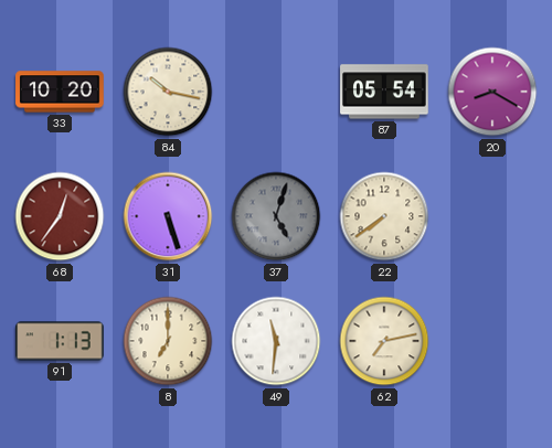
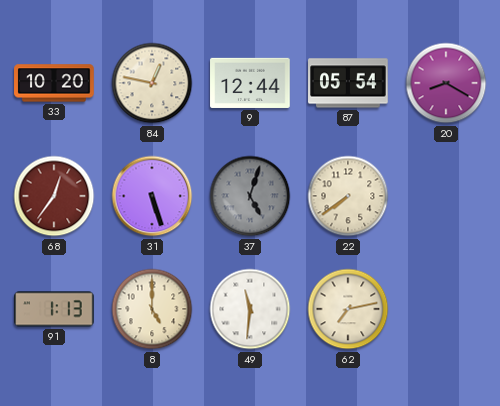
84: 10:17 -> 12:47
9: none -> 12:44
8: 7:00 -> 5:00
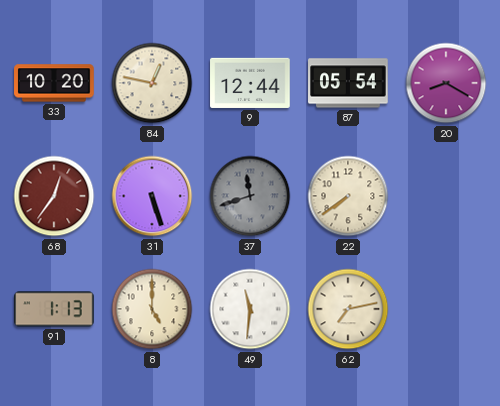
37: 5:03 -> 11:42
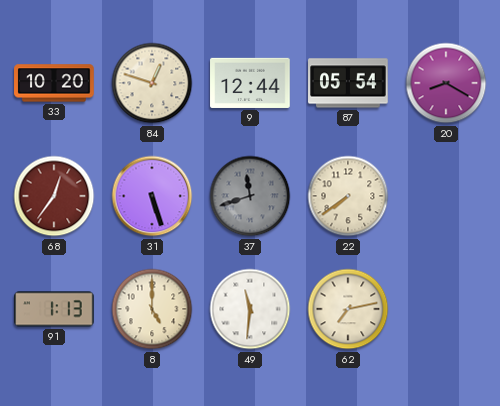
84: 12:47 -> 12:48
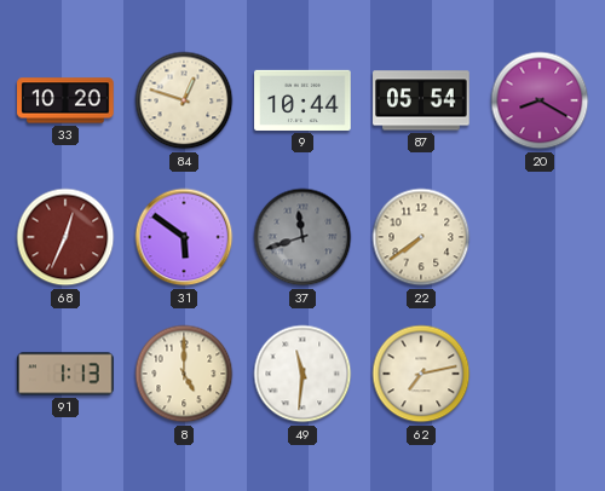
9: 12:44 -> 10:44
68: 12:36 -> 12:34
31: 5:27 -> 5:51
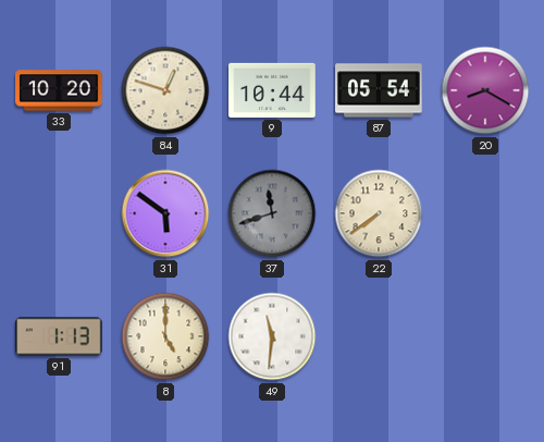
68: 12:34 -> none
62: 7:13 -> none
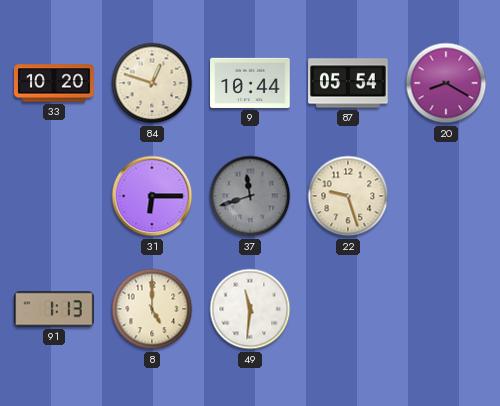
31: 5:51 -> 6:15
22: 7:39 -> 9:27
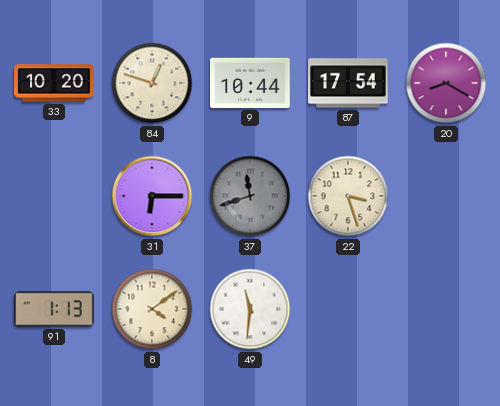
87: 05:54 -> 17:54
22: 9:27 -> 3:27
8: 5:00 -> 4:09
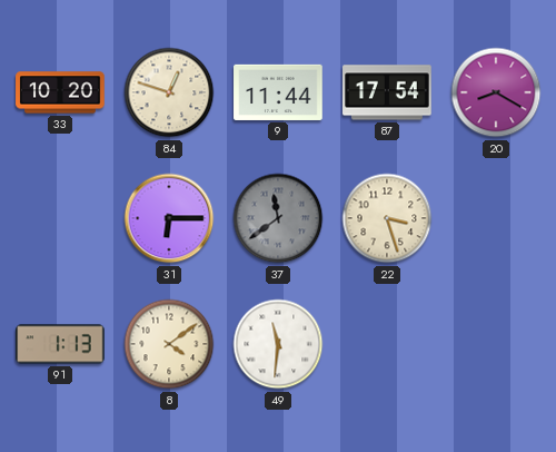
9: 10:44 -> 11:44
37: 11:42 -> 11:39
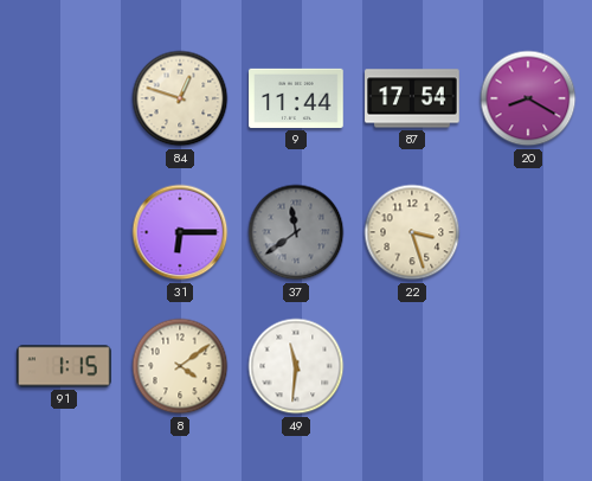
33: 10:20 -> none
91: 1:13 -> 1:15
